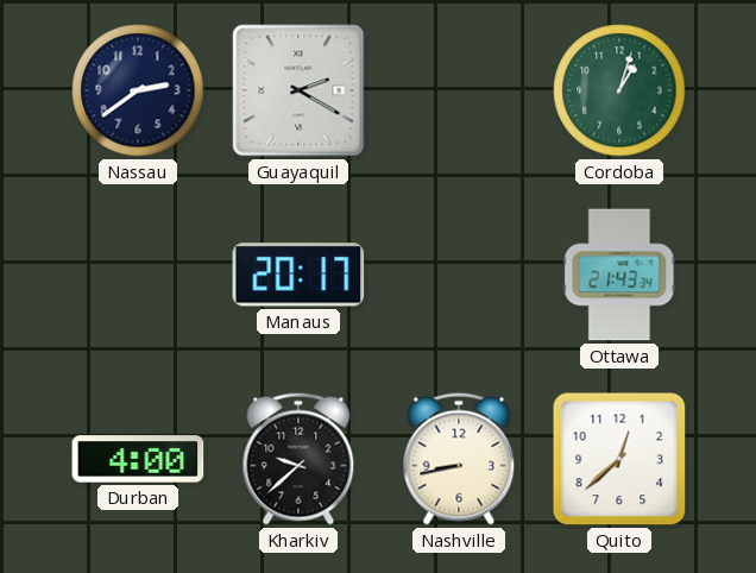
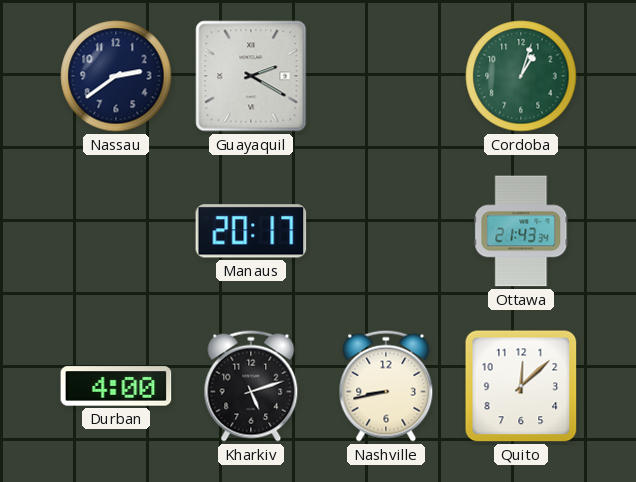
Kharkiv: 9:38 -> 5:12
Quito: 12:38 -> 12:08
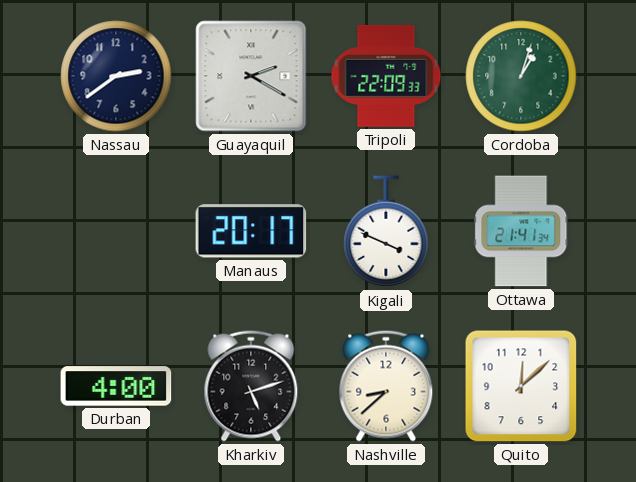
Tripoli: none -> 22:09
Kigali: none -> 3:49
Ottawa: 21:43 -> 21:41
Nashville: 8:43 -> 8:38
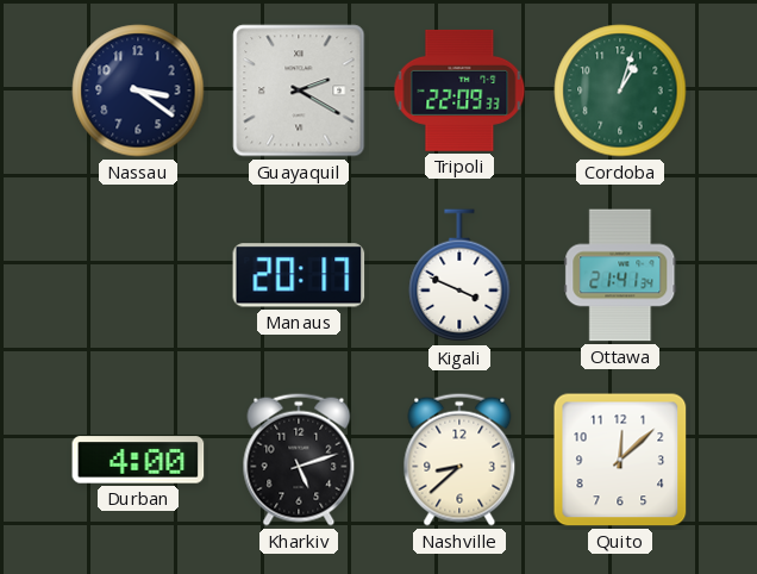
Nassau: 2:39 -> 3:21
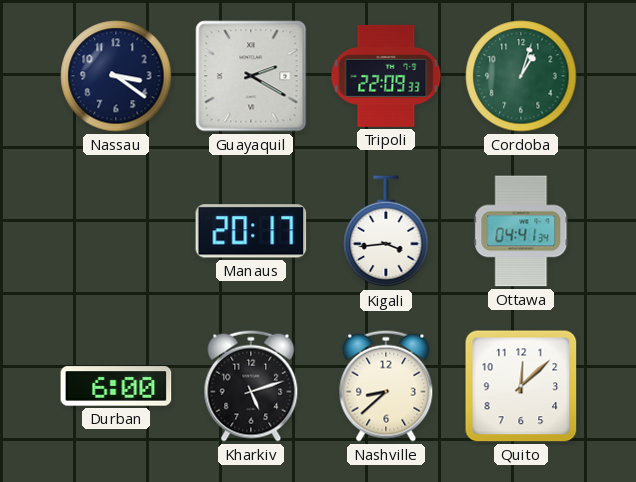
Kigali: 3:49 -> 3:44
Ottawa: 21:41 -> 04:41
Durban: 4:00 -> 6:00
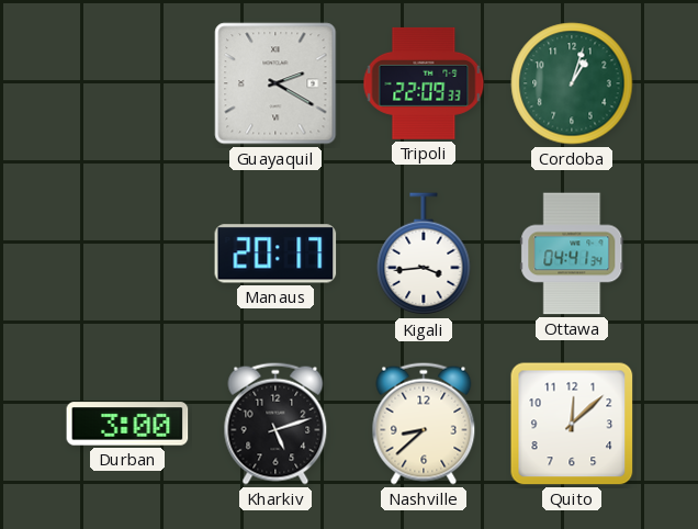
Nassau: 3:21 -> none
Durban: 6:00 -> 3:00
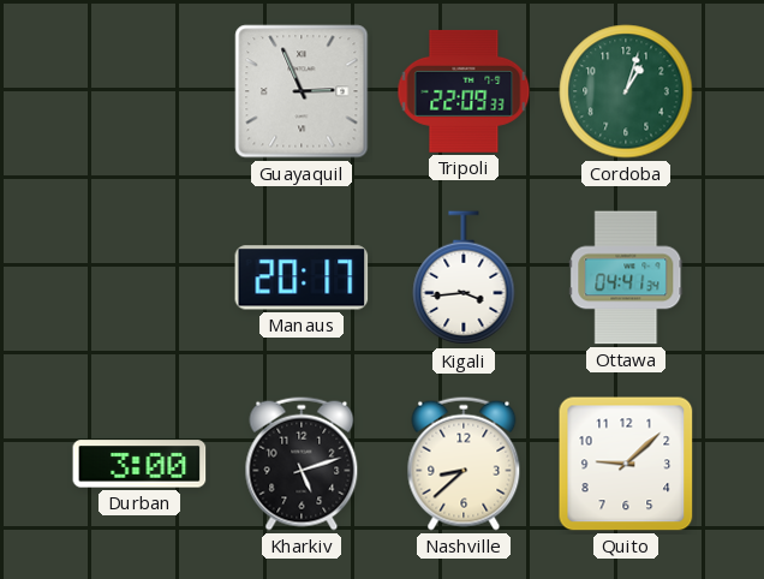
Guayaquil: 2:20 -> 2:56
Quito: 12:08 -> 9:08
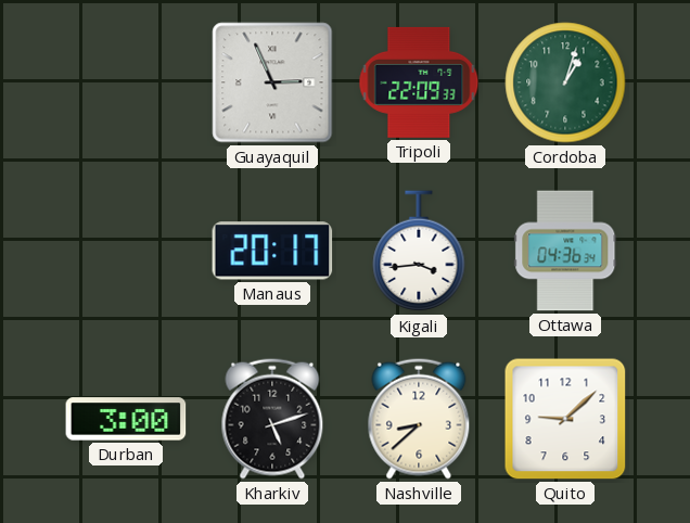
Ottawa: 04:41 -> 04:36
